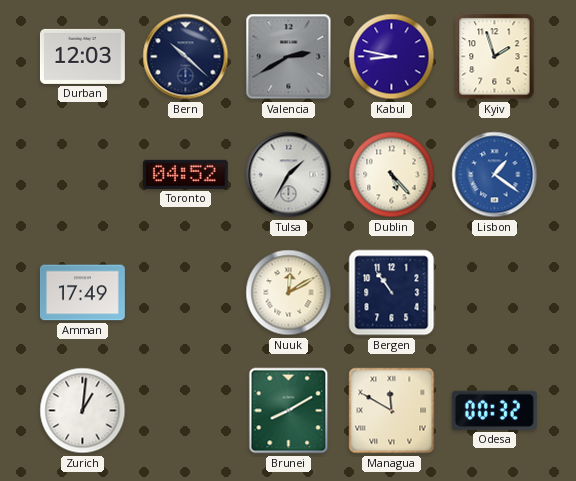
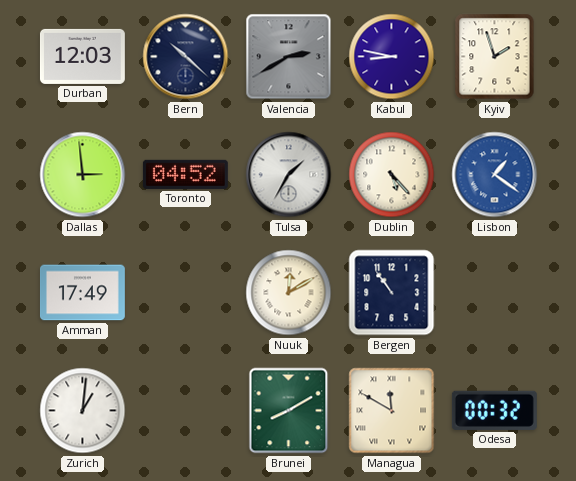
Dallas: none -> 2:59
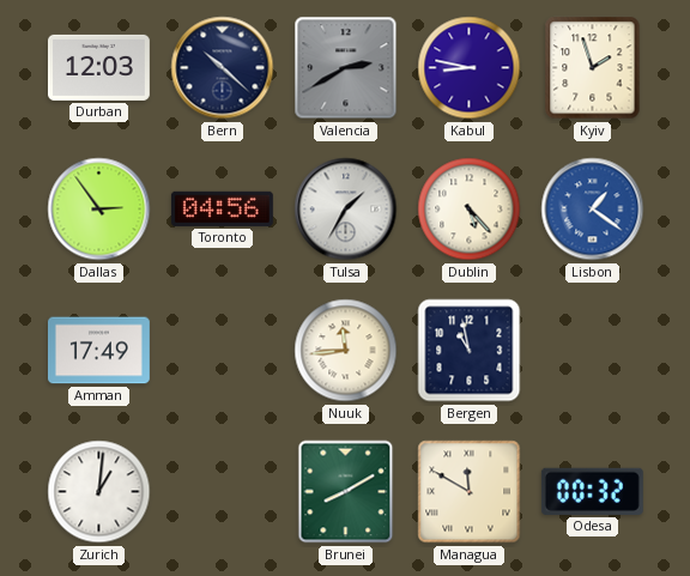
Dallas: 2:59 -> 2:54
Toronto: 04:52 -> 04:56
Nuuk: 12:10 -> 11:44
Bergen: 10:54 -> 10:58
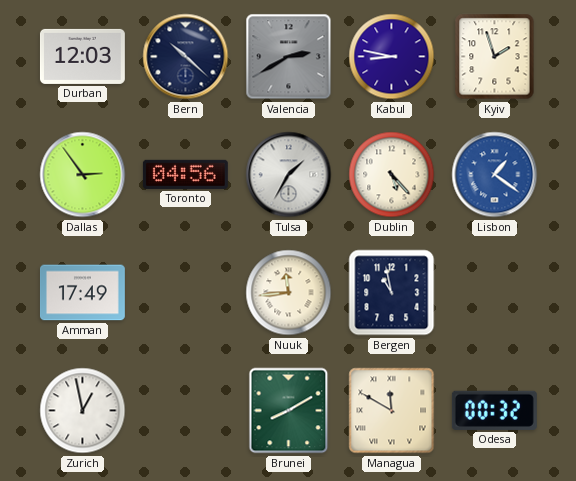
Zurich: 1:01 -> 12:58
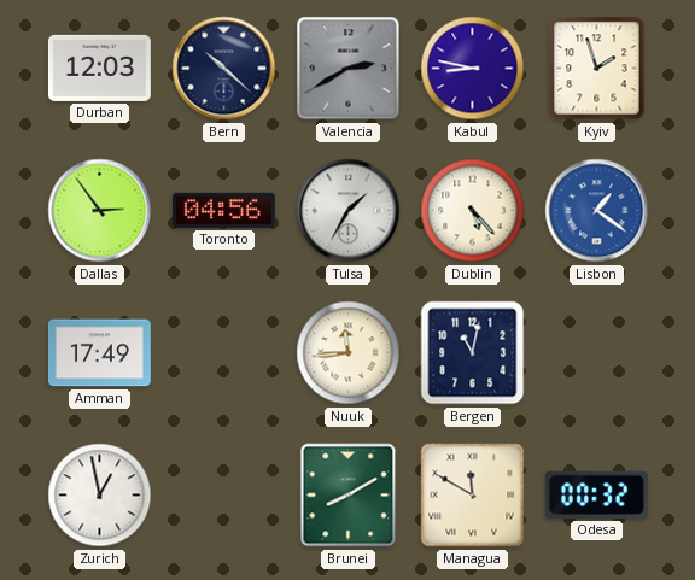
Bergen: 10:58 -> 11:02
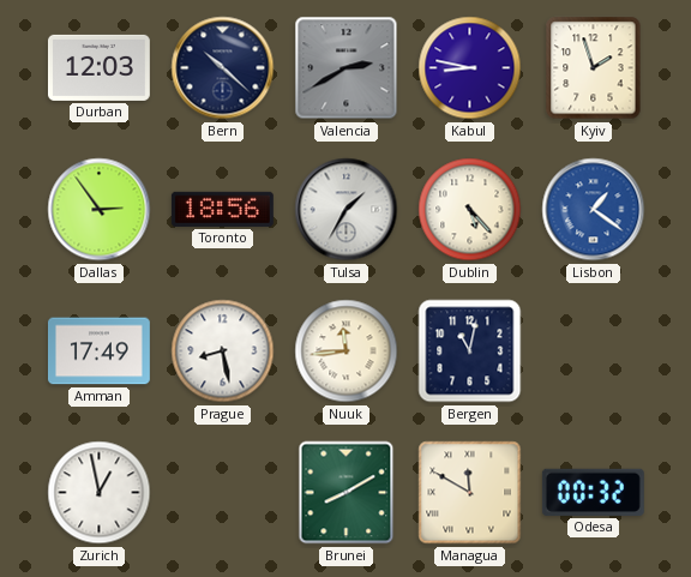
Toronto: 04:56 -> 18:56
Prague: none -> 8:28
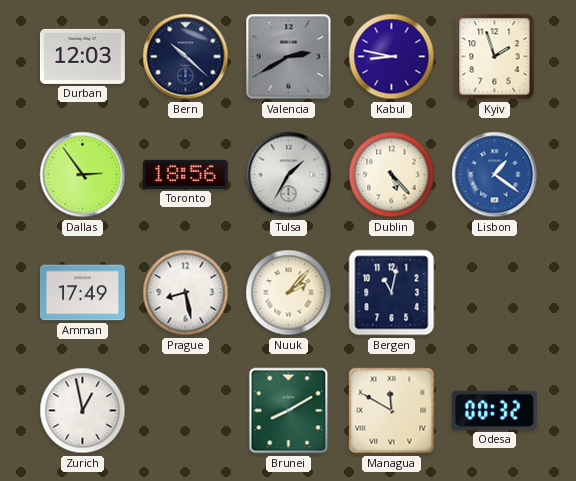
Nuuk: 11:44 -> 2:07
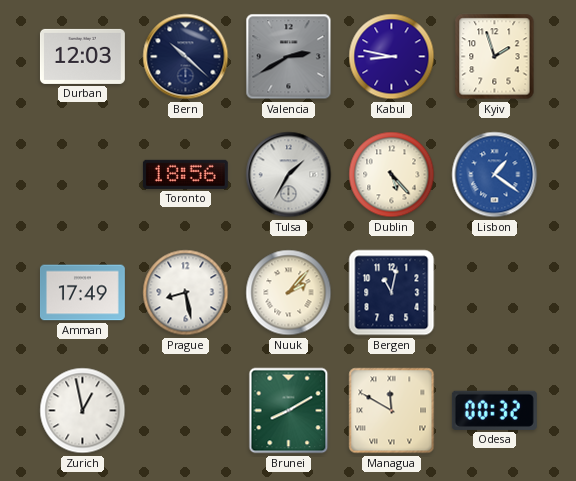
Dallas: 2:54 -> none
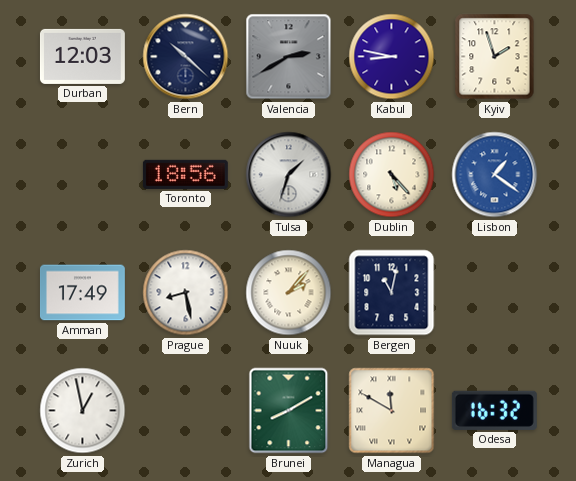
Tulsa: 1:35 -> 1:33
Odesa: 00:32 -> 16:32
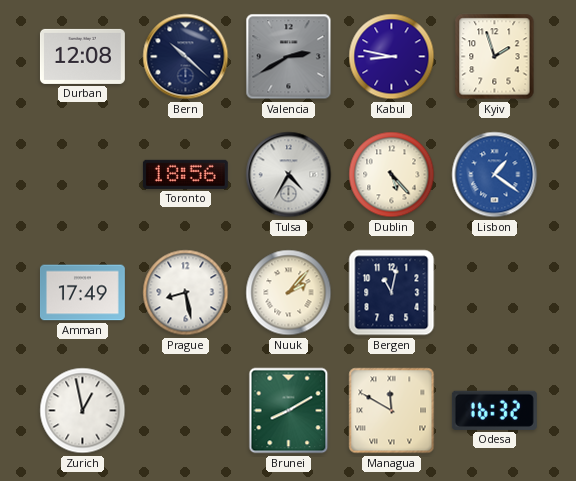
Durban: 12:03 -> 12:08
Tulsa: 1:33 -> 4:35
